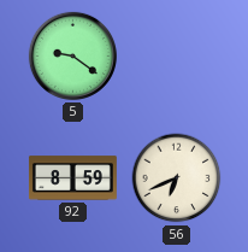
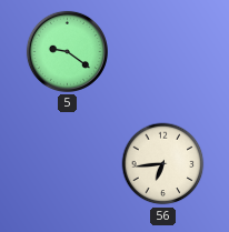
92: 8:59 -> none
56: 6:41 -> 6:44
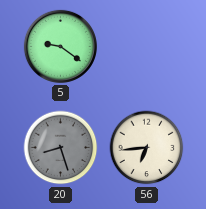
20: none -> 8:27
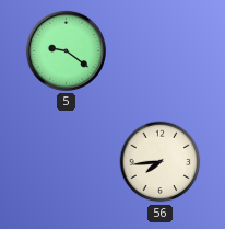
20: 8:27 -> none
56: 6:44 -> 7:44
